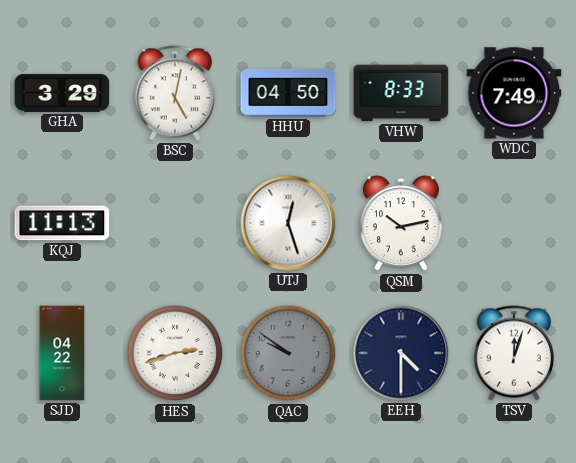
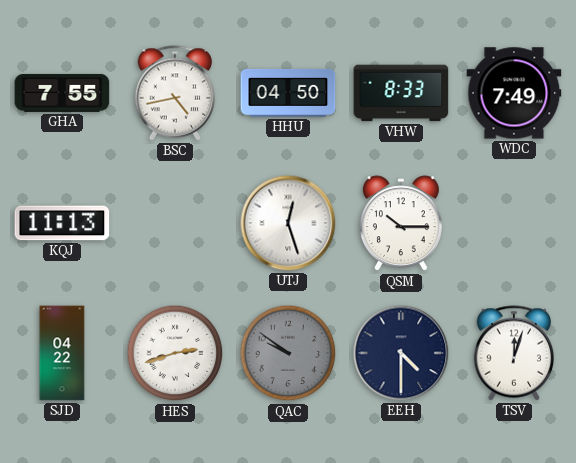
GHA: 3:29 -> 7:55
BSC: 5:02 -> 4:43
QSM: 10:13 -> 10:15
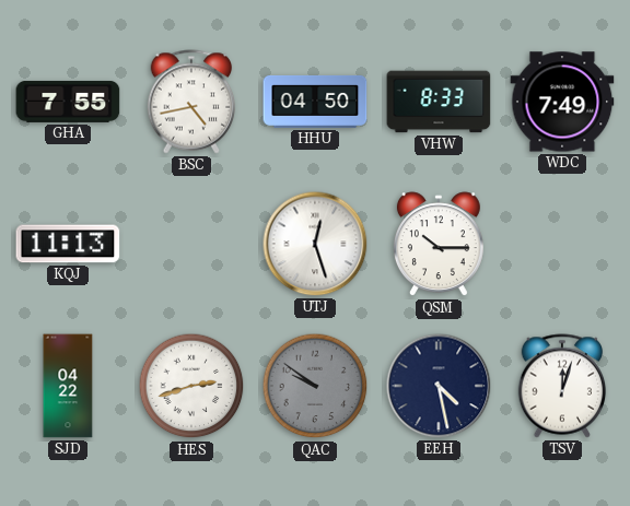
EEH: 4:30 -> 4:28
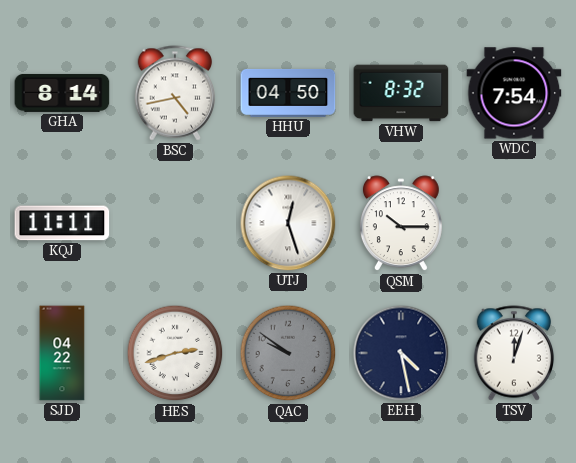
GHA: 7:55 -> 8:14
VHW: 8:33 -> 8:32
WDC: 7:49 -> 7:54
KQJ: 11:13 -> 11:11
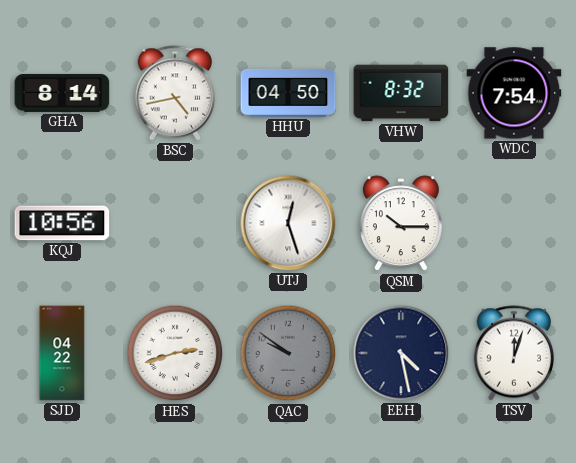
KQJ: 11:11 -> 10:56
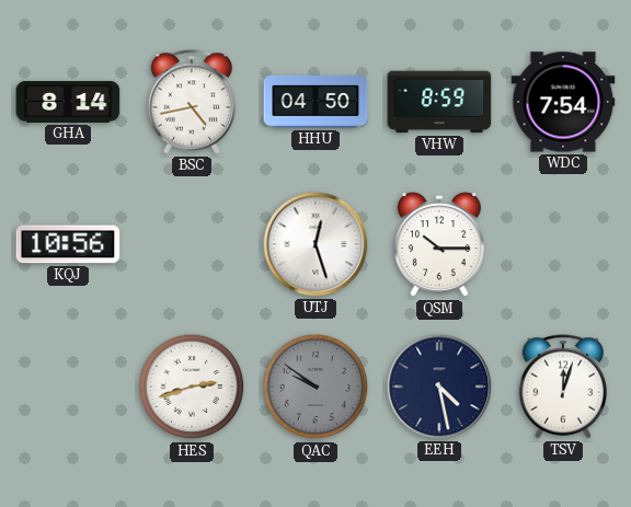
VHW: 8:32 -> 8:59
SJD: 04:22 -> none
